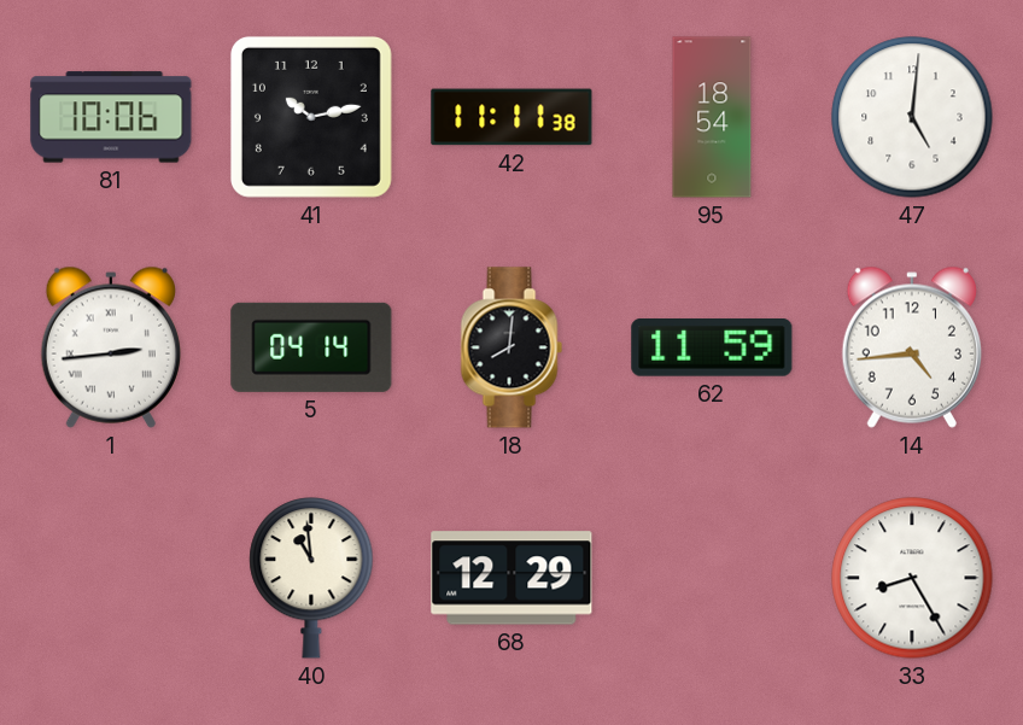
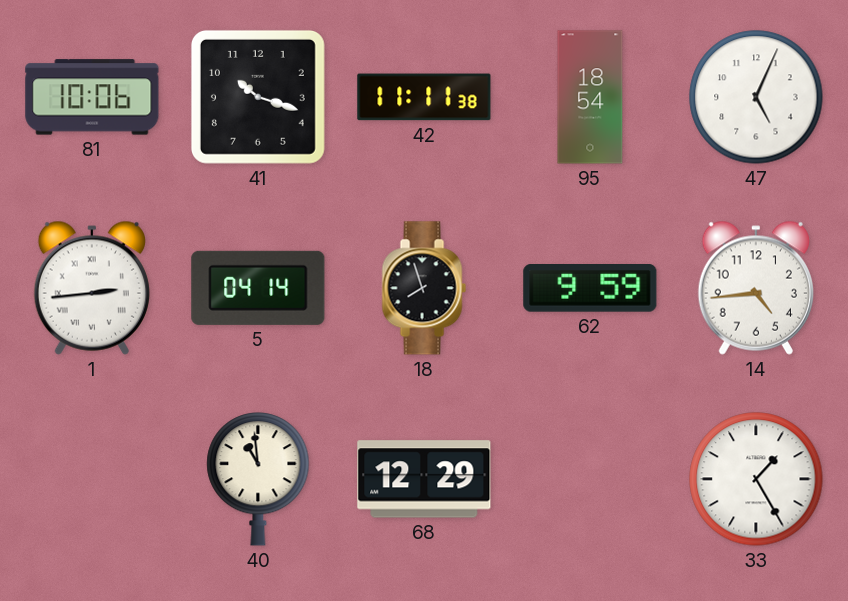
41: 10:13 -> 10:18
47: 5:01 -> 5:04
18: 8:01 -> 7:57
62: 11:59 -> 9:59
33: 8:25 -> 1:25
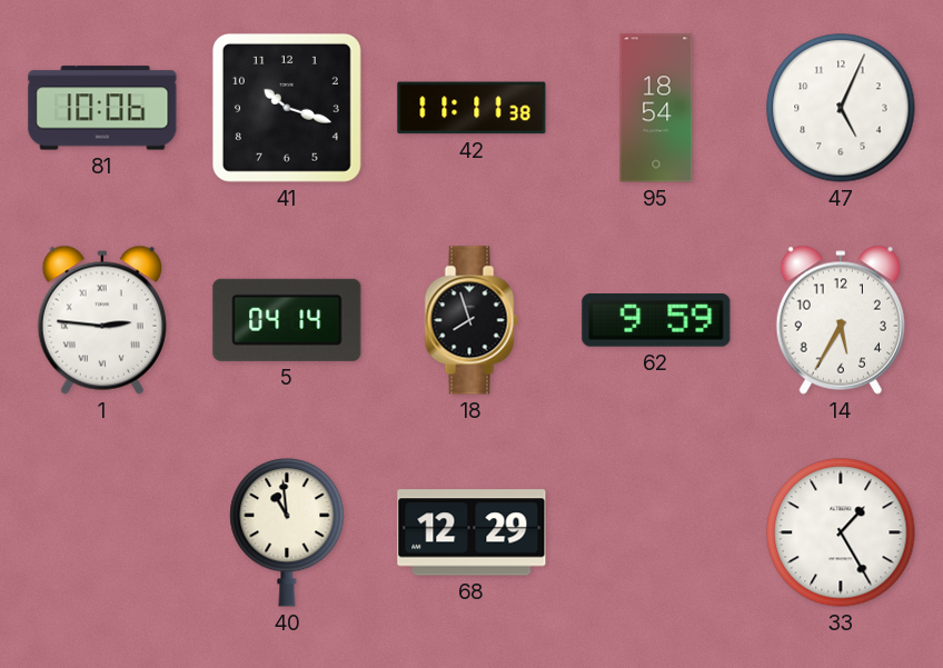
1: 2:44 -> 2:46
14: 4:44 -> 5:35
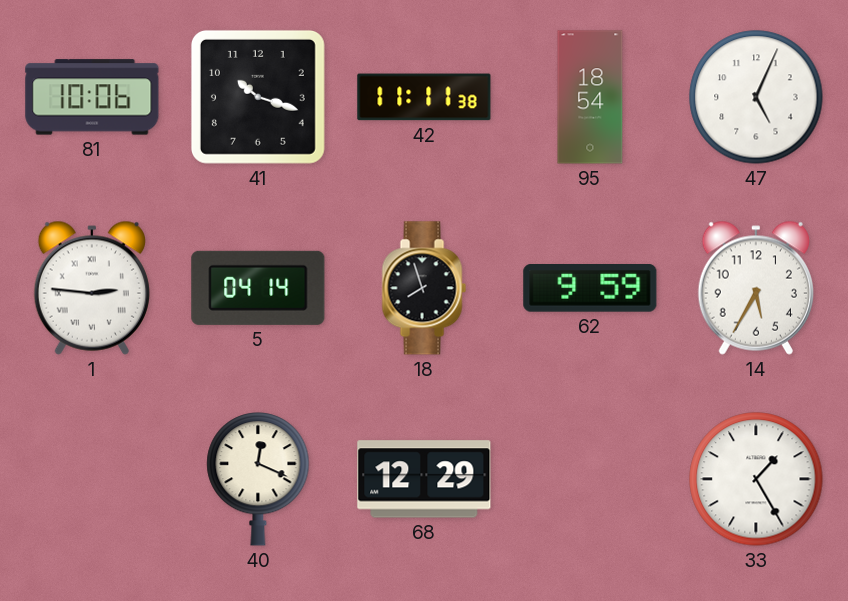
40: 10:59 -> 12:19
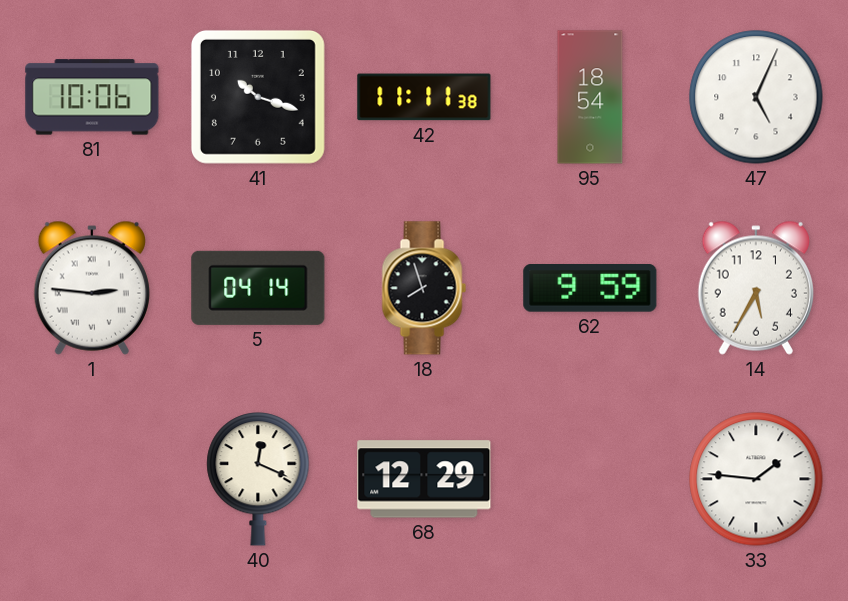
33: 1:25 -> 1:46
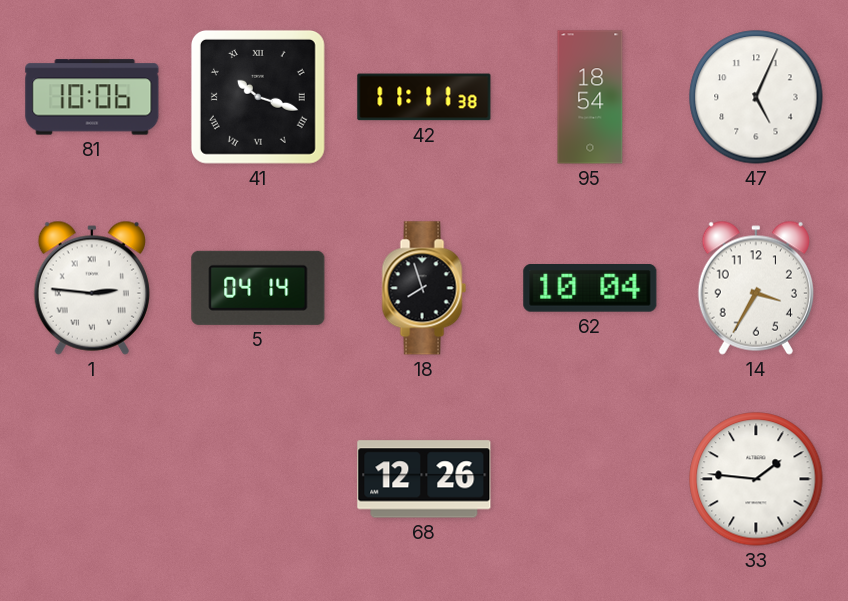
41 numerals: Arabic -> Roman
62: 9:59 -> 10:04
14: 5:35 -> 3:35
40: 12:19 -> none
68: 12:29 -> 12:26
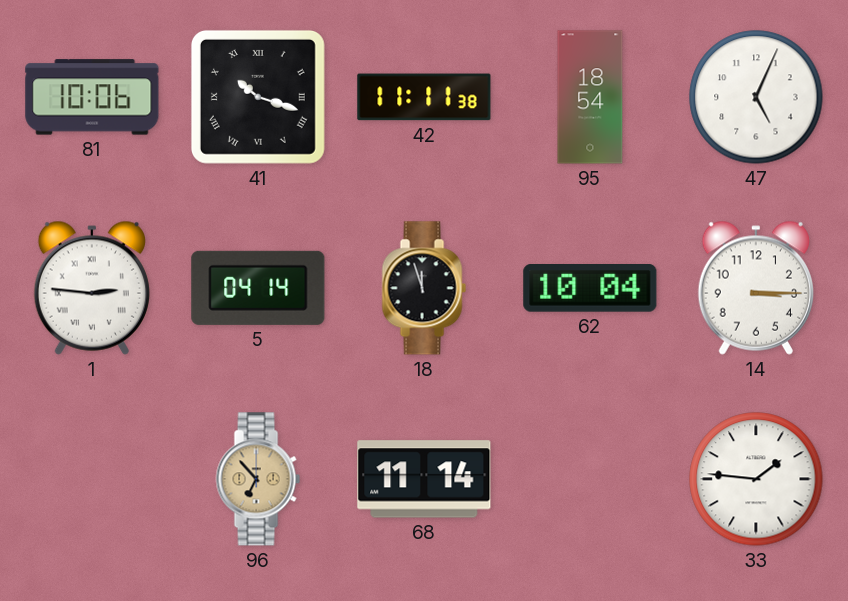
18: 7:57 -> 11:57
14: 3:35 -> 3:15
96: none -> 6:53
68: 12:26 -> 11:14
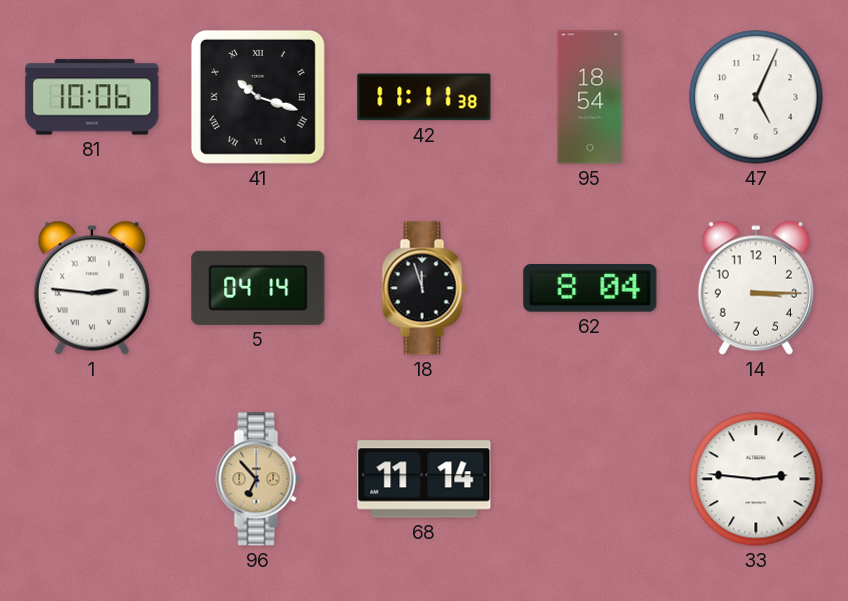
62: 10:04 -> 8:04
33: 1:46 -> 2:46
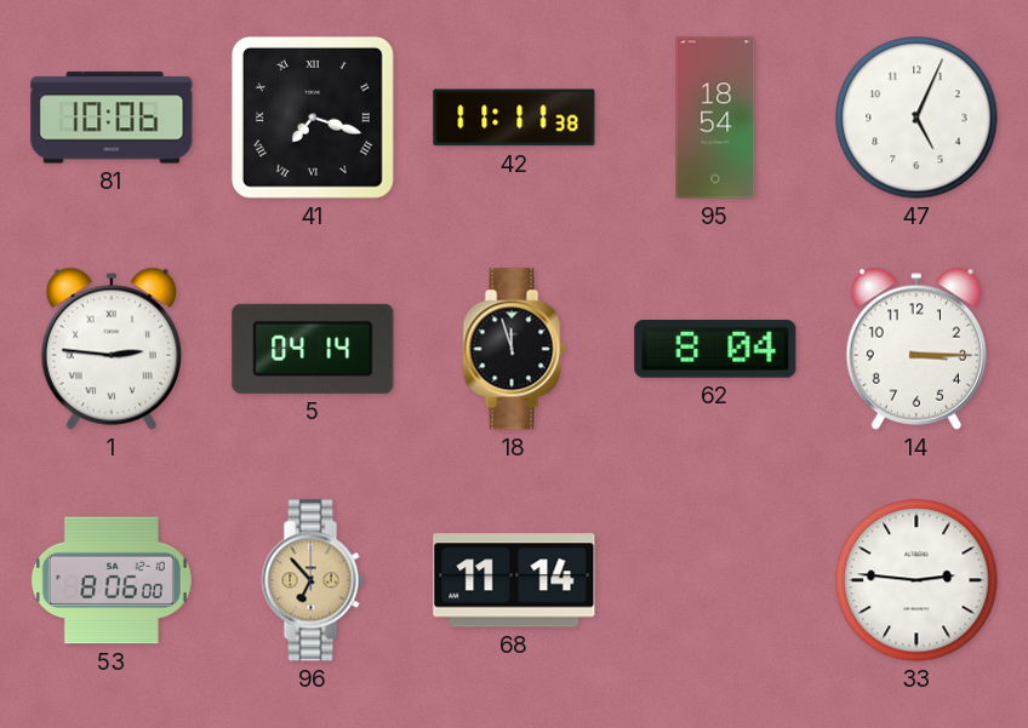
41: 10:18 -> 7:18
53: none -> 8:06
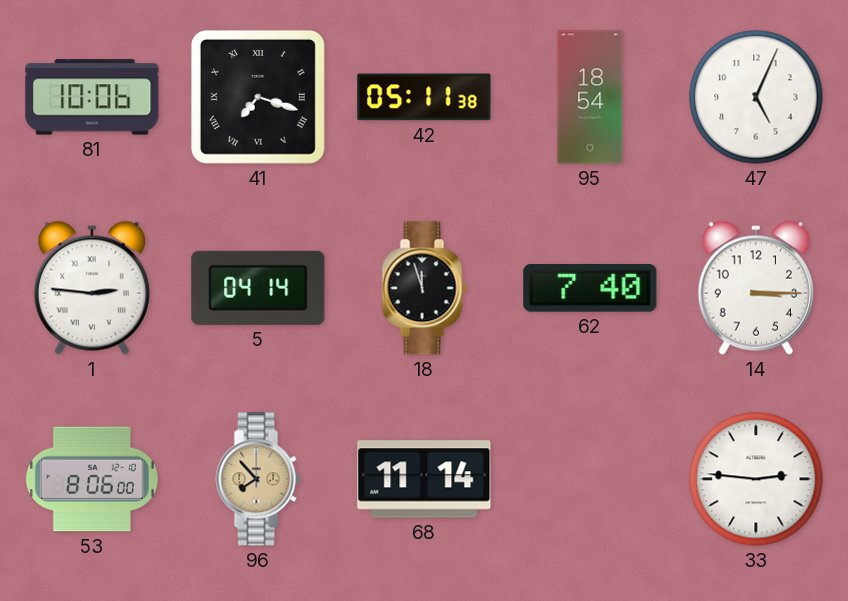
42: 11:11 -> 05:11
62: 8:04 -> 7:40
96: 6:53 -> 7:53
